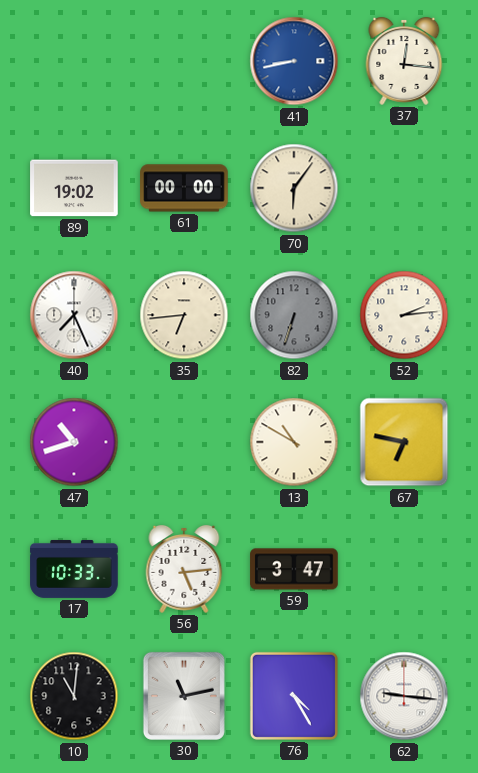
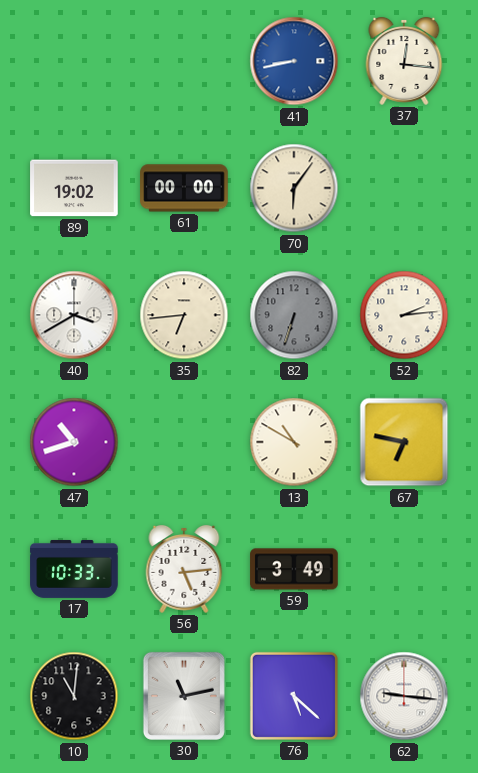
40: 7:26 -> 3:40
59: 3:47 -> 3:49
76: 4:25 -> 5:22
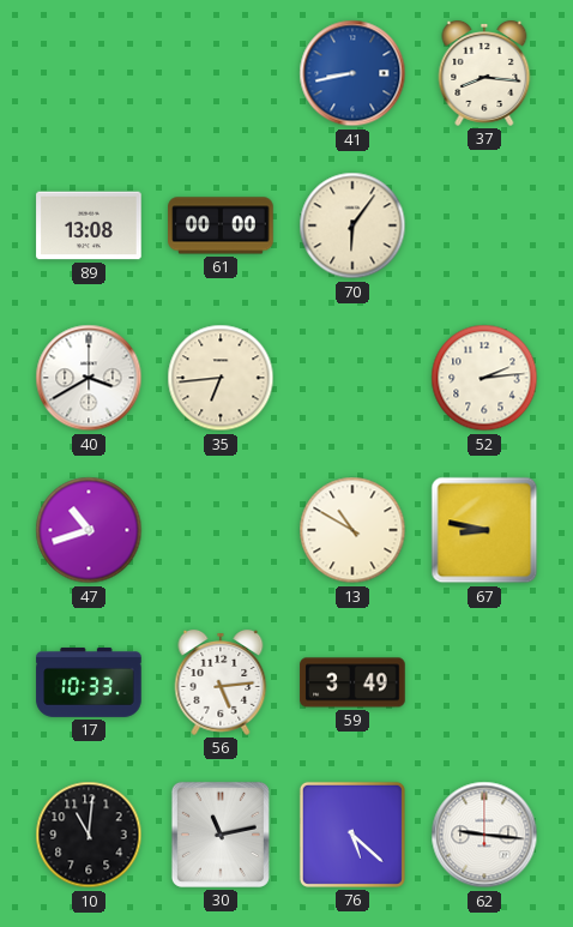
37: 12:16 -> 8:16
89: 19:02 -> 13:08
82: 6:33 -> none
67: 6:47 -> 8:47
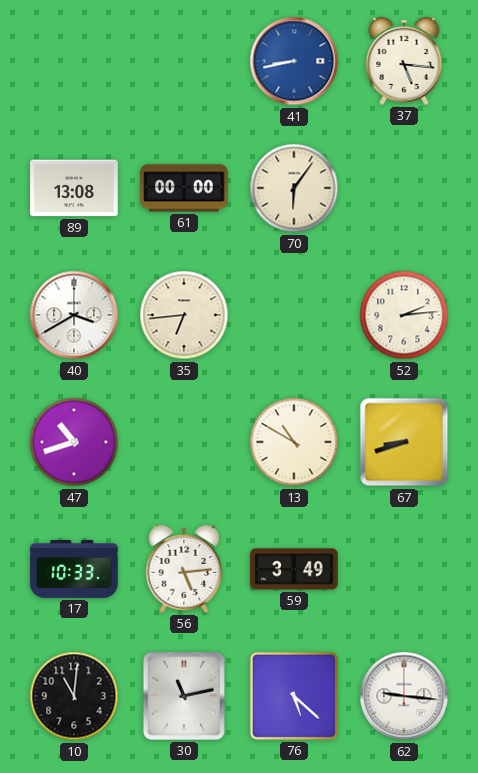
37: 8:16 -> 5:16
67: 8:47 -> 8:42
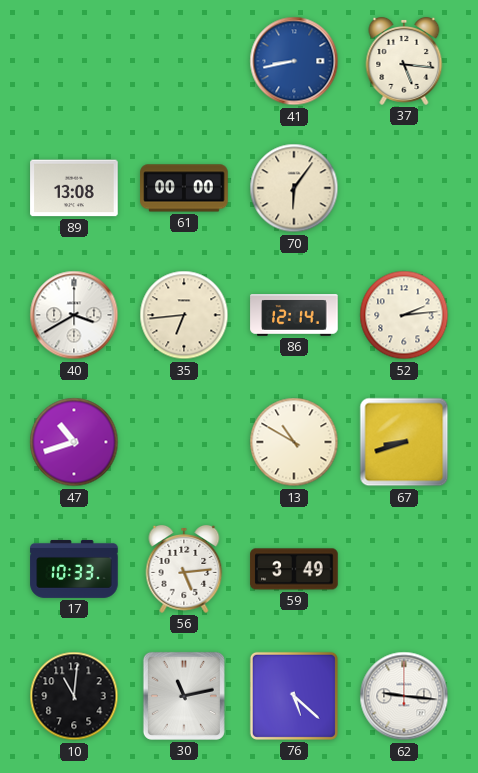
86: none -> 12:14
